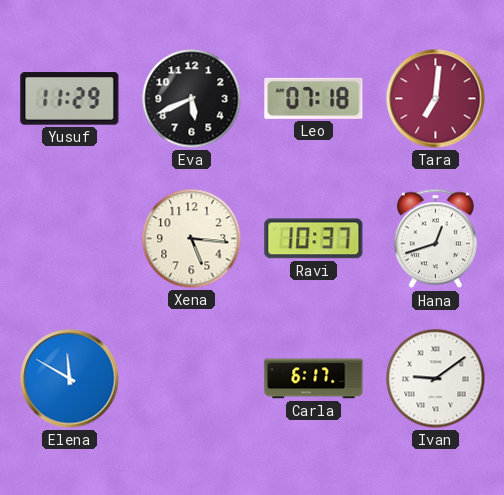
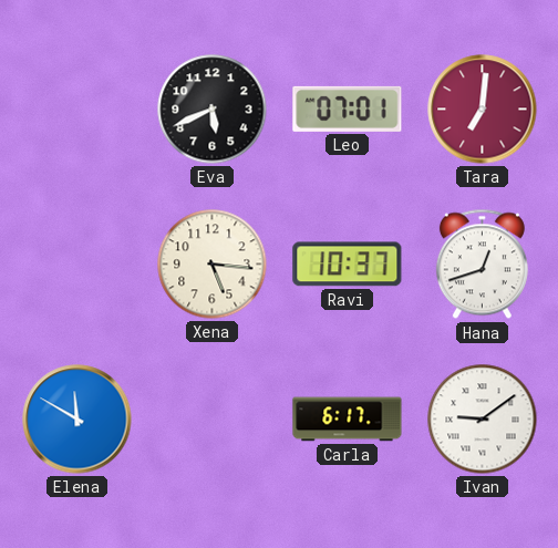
Yusuf: 11:29 -> none
Leo: 07:18 -> 07:01
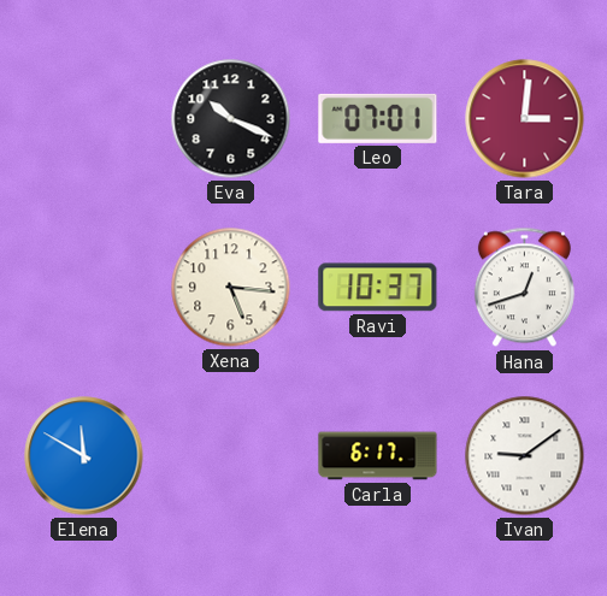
Eva: 5:41 -> 10:19
Tara: 7:01 -> 3:01
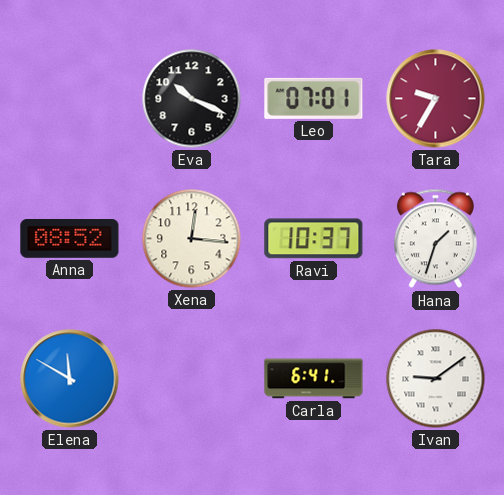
Tara: 3:01 -> 9:35
Anna: none -> 08:52
Xena: 5:16 -> 12:16
Hana: 12:42 -> 1:33
Carla: 6:17 -> 6:41
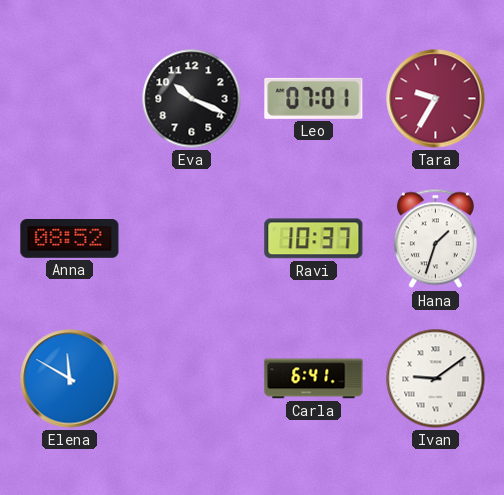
Xena: 12:16 -> none
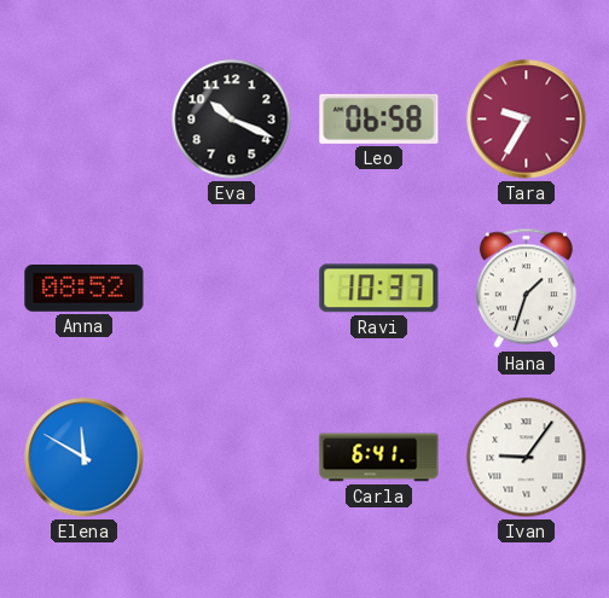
Leo: 07:01 -> 06:58
Ivan: 9:09 -> 9:06
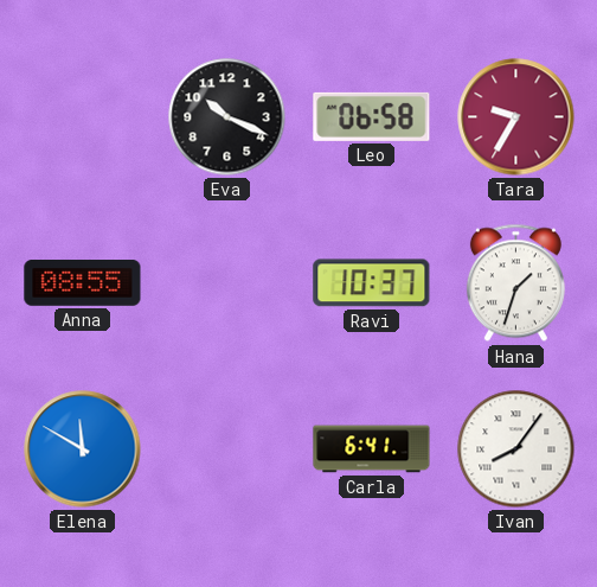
Anna: 08:52 -> 08:55
Ivan: 9:06 -> 8:06
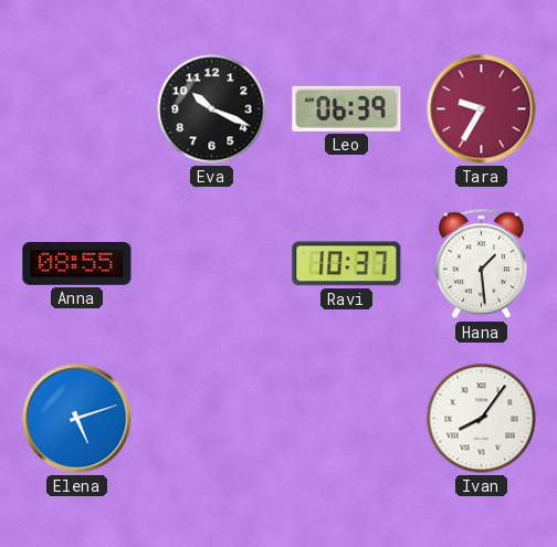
Leo: 06:58 -> 06:39
Hana: 1:33 -> 1:29
Elena: 11:50 -> 5:12
Carla: 6:41 -> none
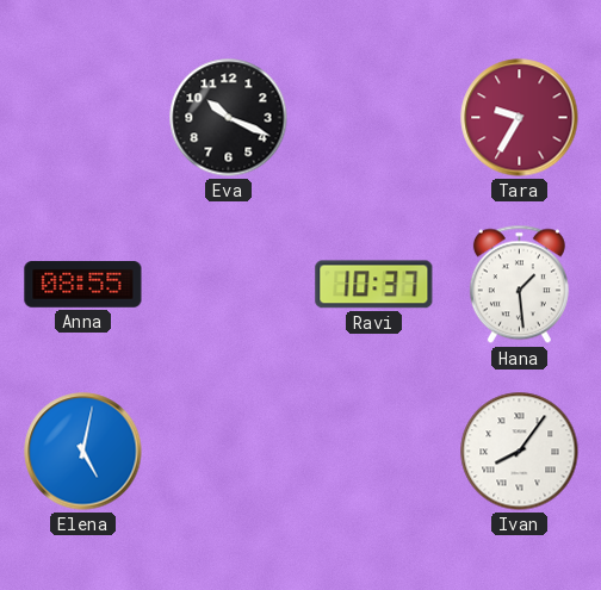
Leo: 06:39 -> none
Elena: 5:12 -> 5:02
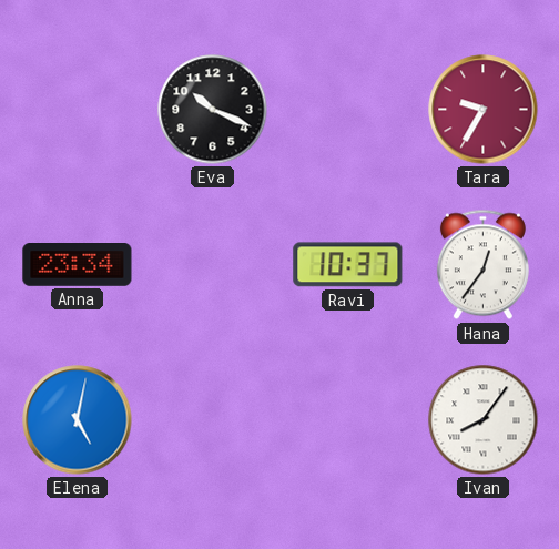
Anna: 08:55 -> 23:34
Hana: 1:29 -> 12:36
